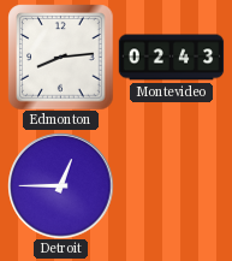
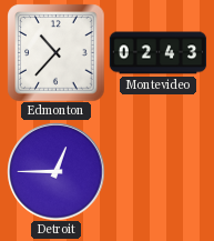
Edmonton: 8:14 -> 10:37
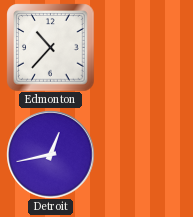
Montevideo: 02:43 -> none
Detroit: 12:45 -> 12:43
